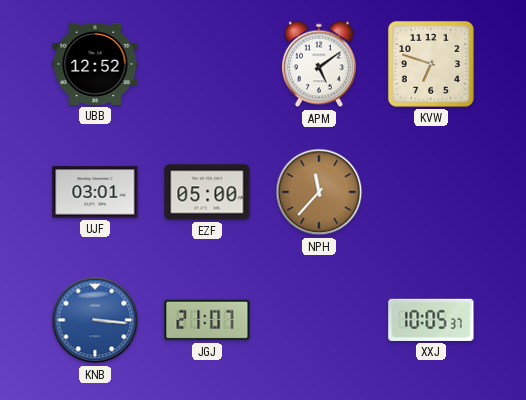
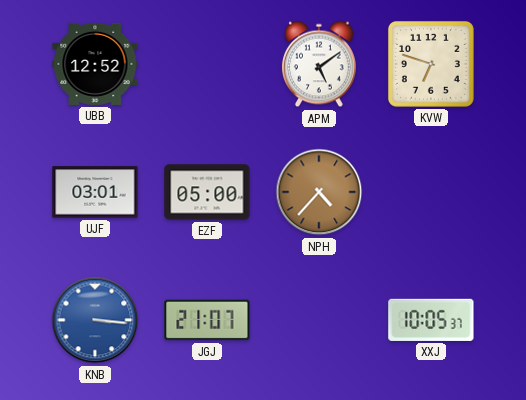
NPH: 11:37 -> 4:37
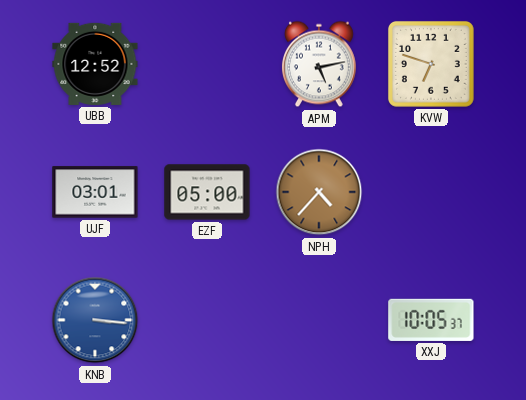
APM: 5:09 -> 5:13
JGJ: 21:07 -> none
